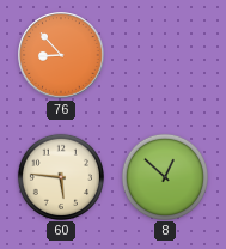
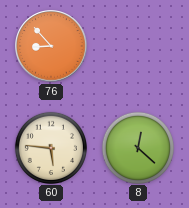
8: 12:52 -> 12:22
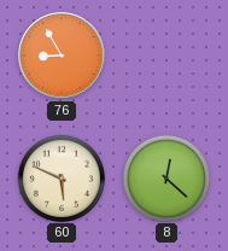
76: 8:53 -> 8:55
60: 5:46 -> 5:49
